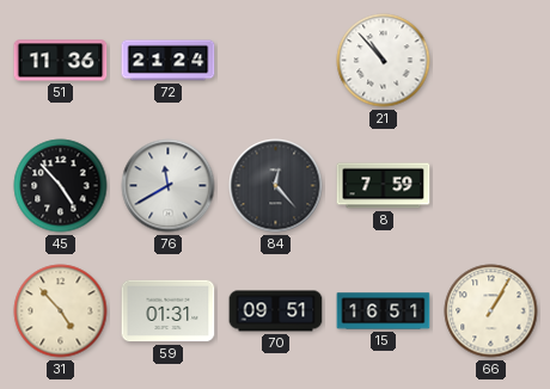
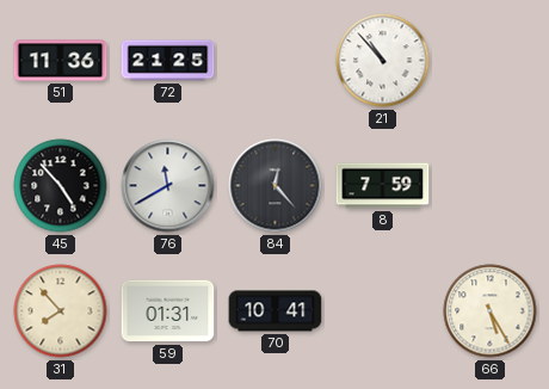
72: 21:24 -> 21:25
31: 4:53 -> 7:53
70: 09:51 -> 10:41
15: 16:51 -> none
66: 1:05 -> 5:25
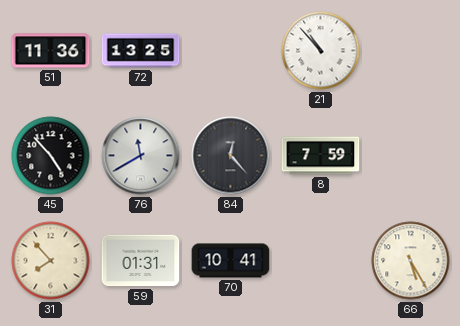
72: 21:25 -> 13:25
